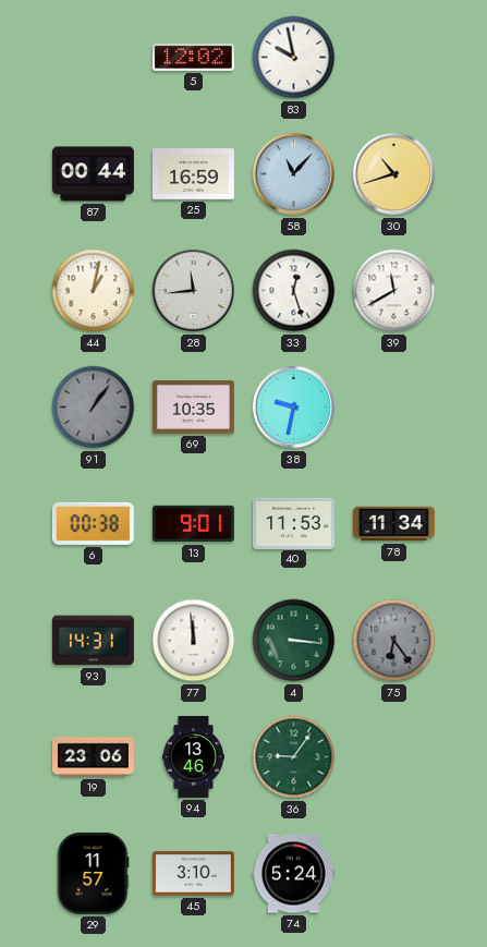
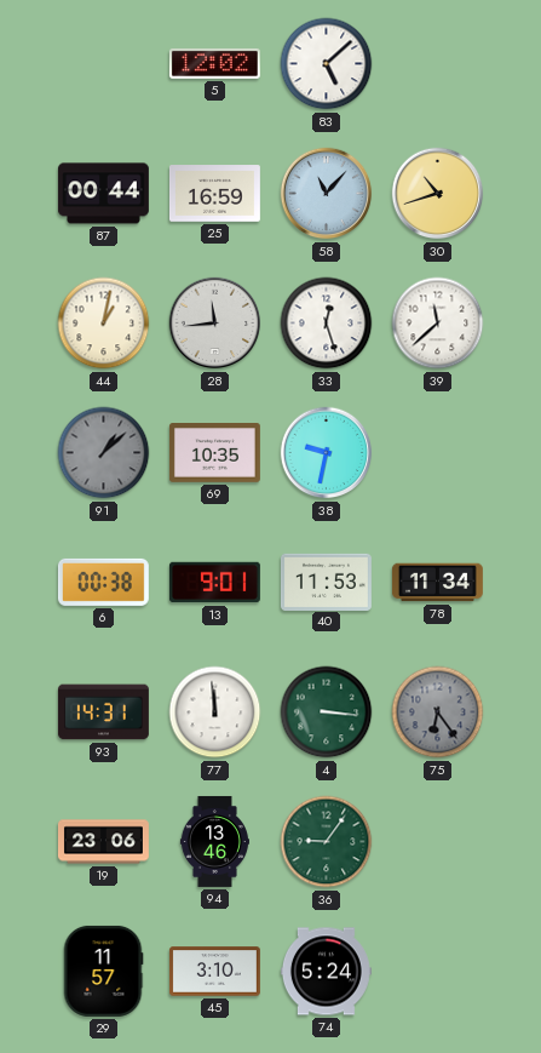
83: 9:58 -> 5:08
39: 11:40 -> 11:38
91: 1:06 -> 1:08
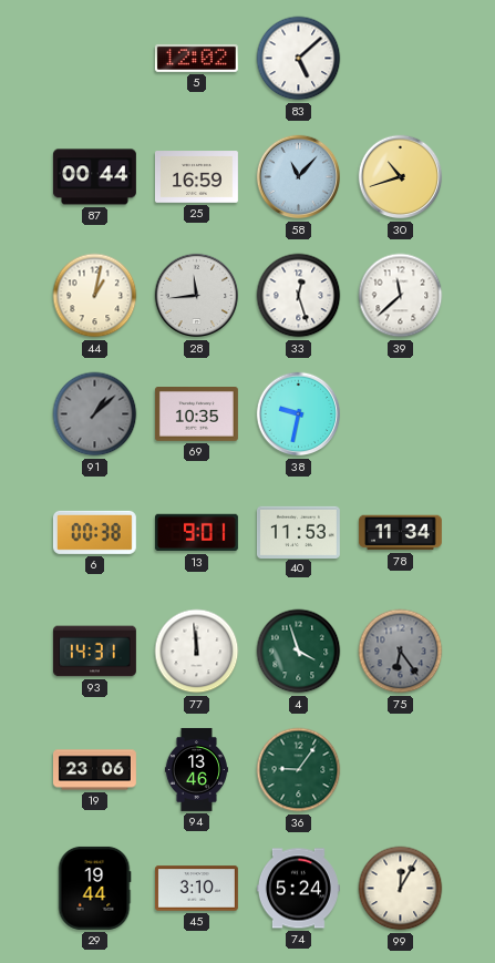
4: 3:16 -> 3:57
29: 11:57 -> 19:44
99: none -> 12:05
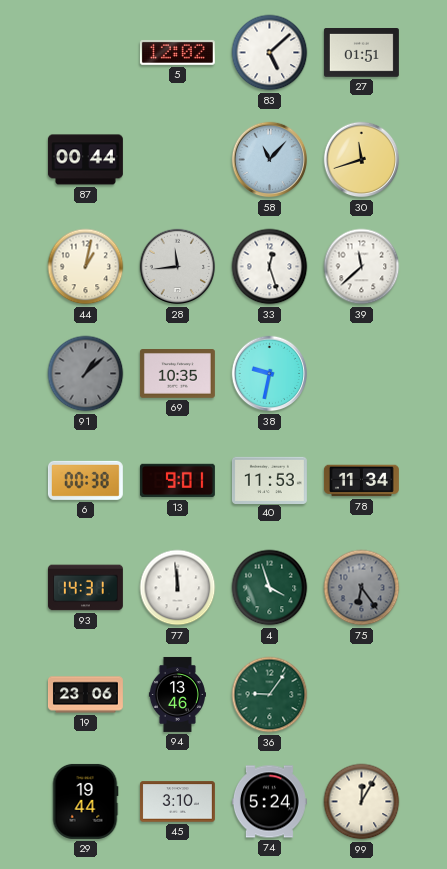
27: none -> 01:51
25: 16:59 -> none
30: 10:42 -> 11:42
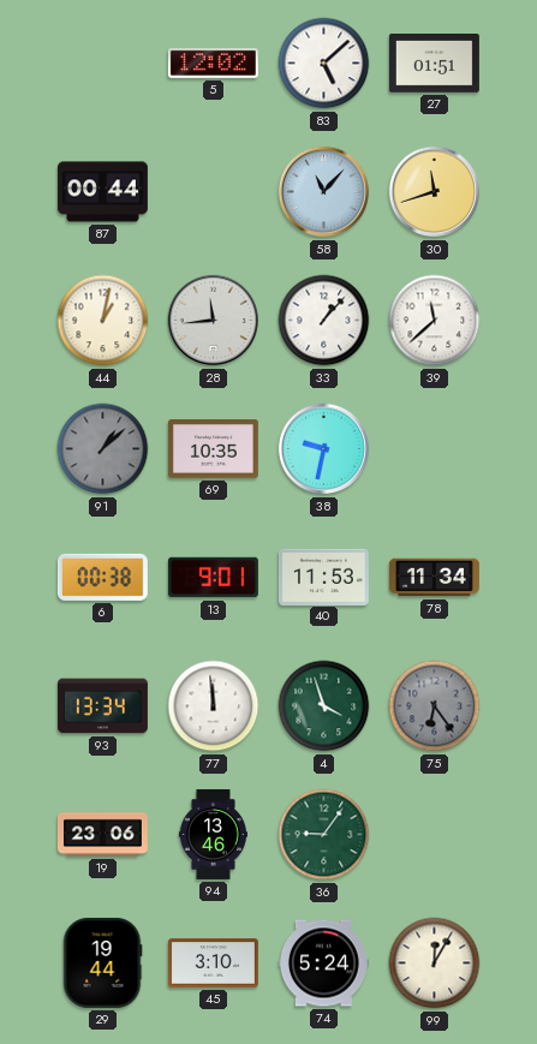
33: 12:27 -> 1:07
93: 14:31 -> 13:34
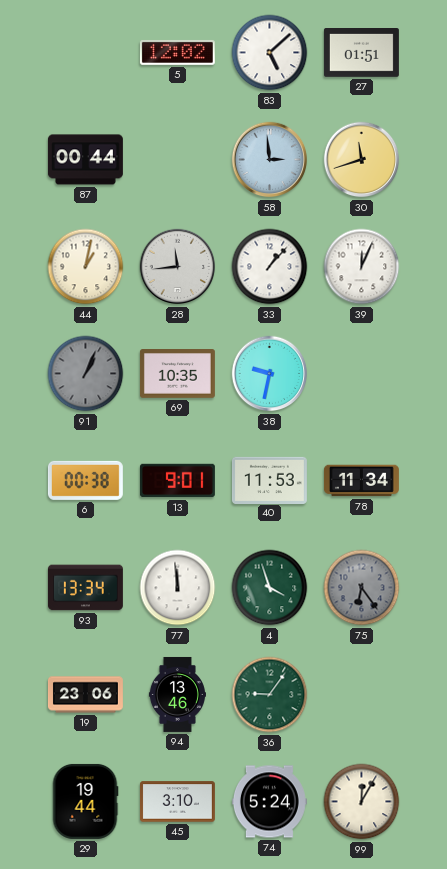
58: 11:07 -> 2:59
39: 11:38 -> 12:04
91: 1:08 -> 1:04
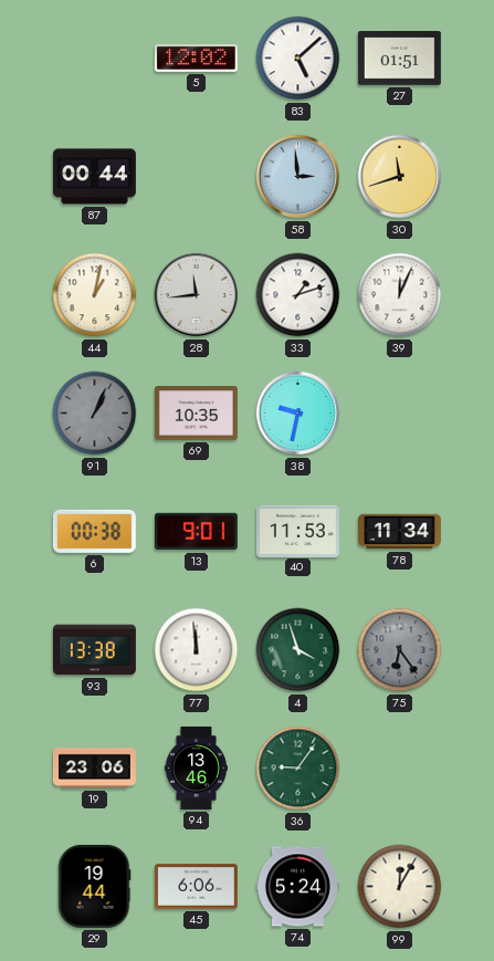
33: 1:07 -> 1:12
93: 13:34 -> 13:38
45: 3:10 -> 6:06
